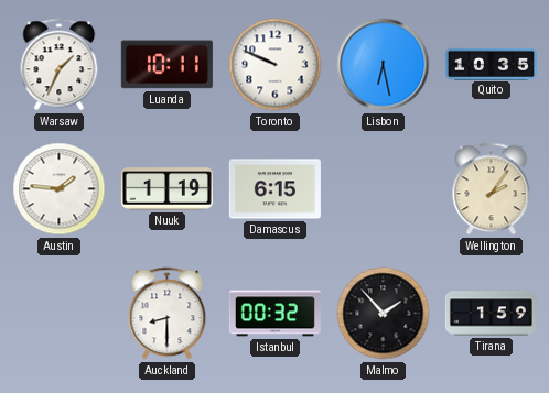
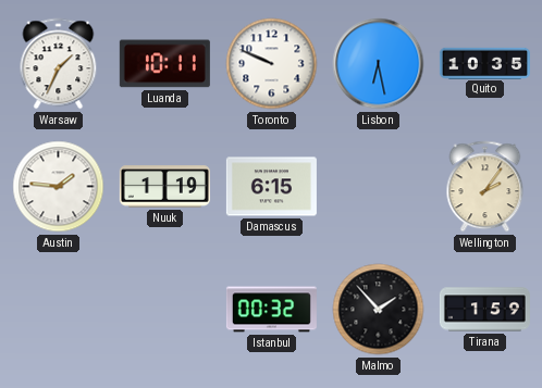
Auckland: 8:30 -> none
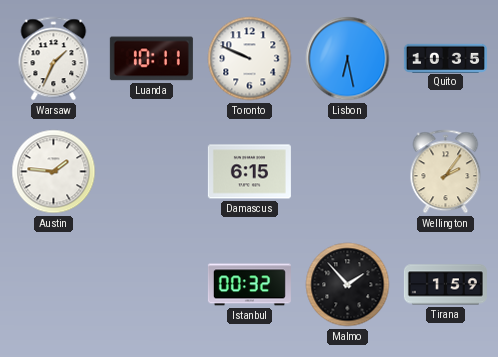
Nuuk: 1:19 -> none
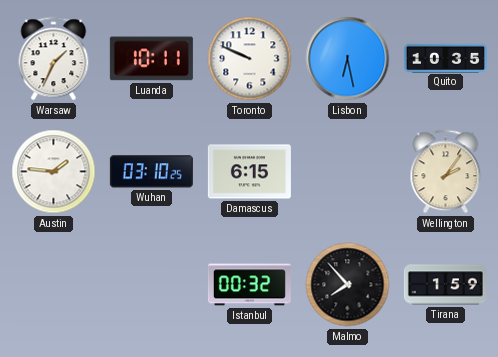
Wuhan: none -> 03:10
Malmo: 1:53 -> 7:53
